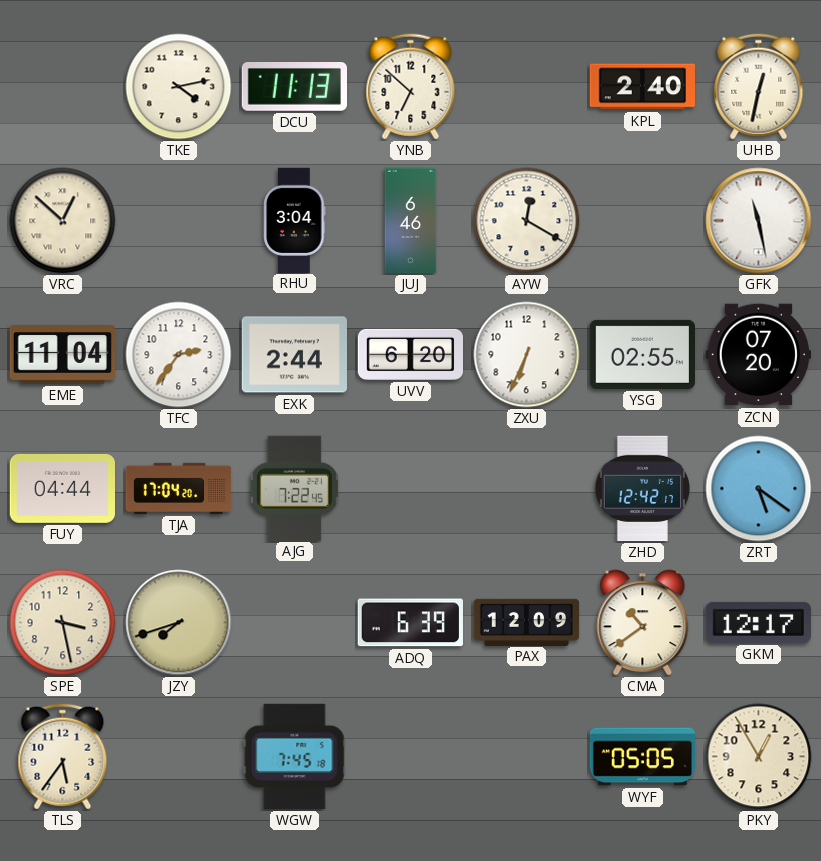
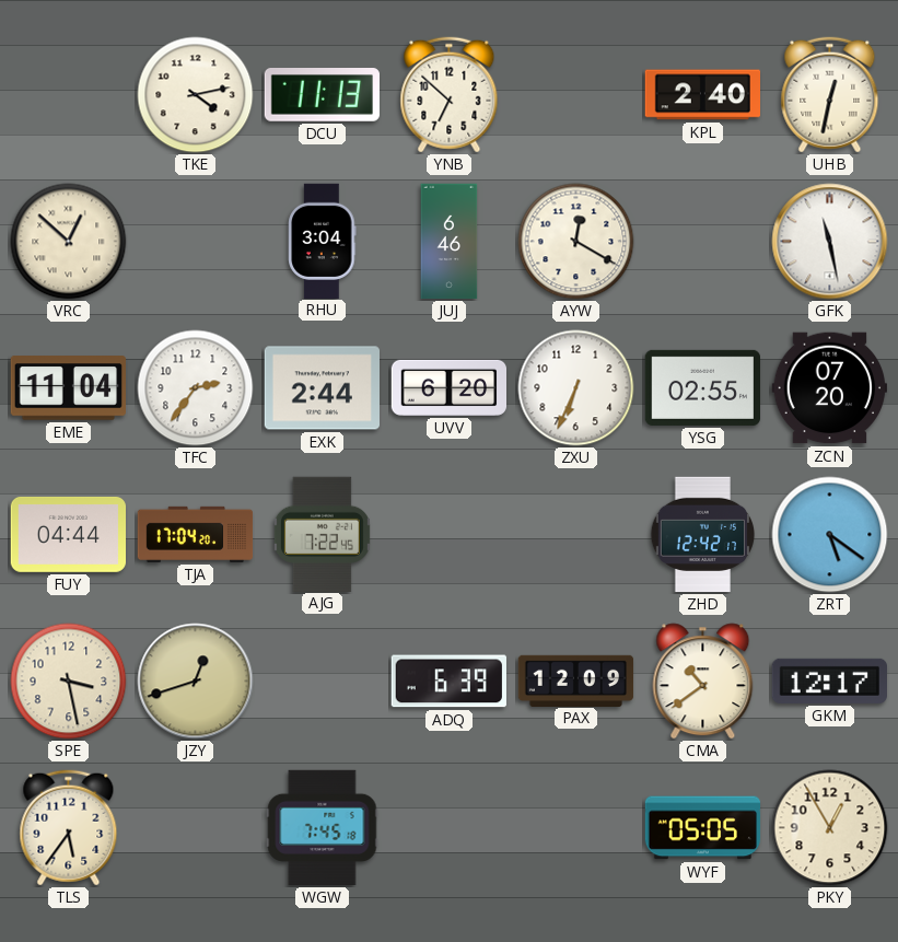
JZY: 7:42 -> 12:42
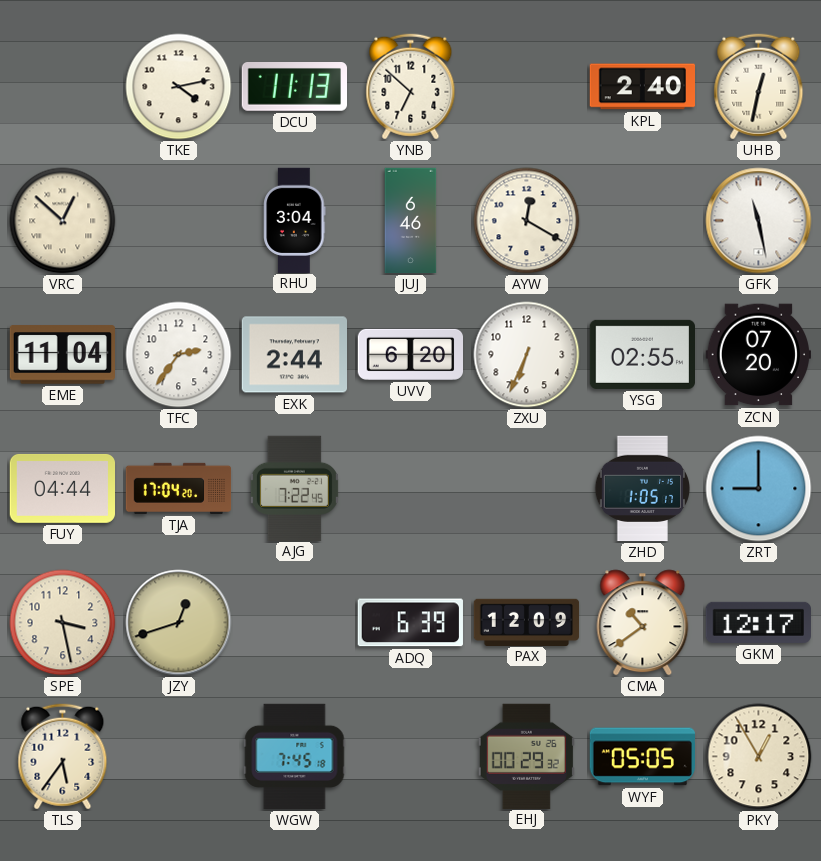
ZHD: 12:42 -> 1:05
ZRT: 5:21 -> 9:00
EHJ: none -> 00:29
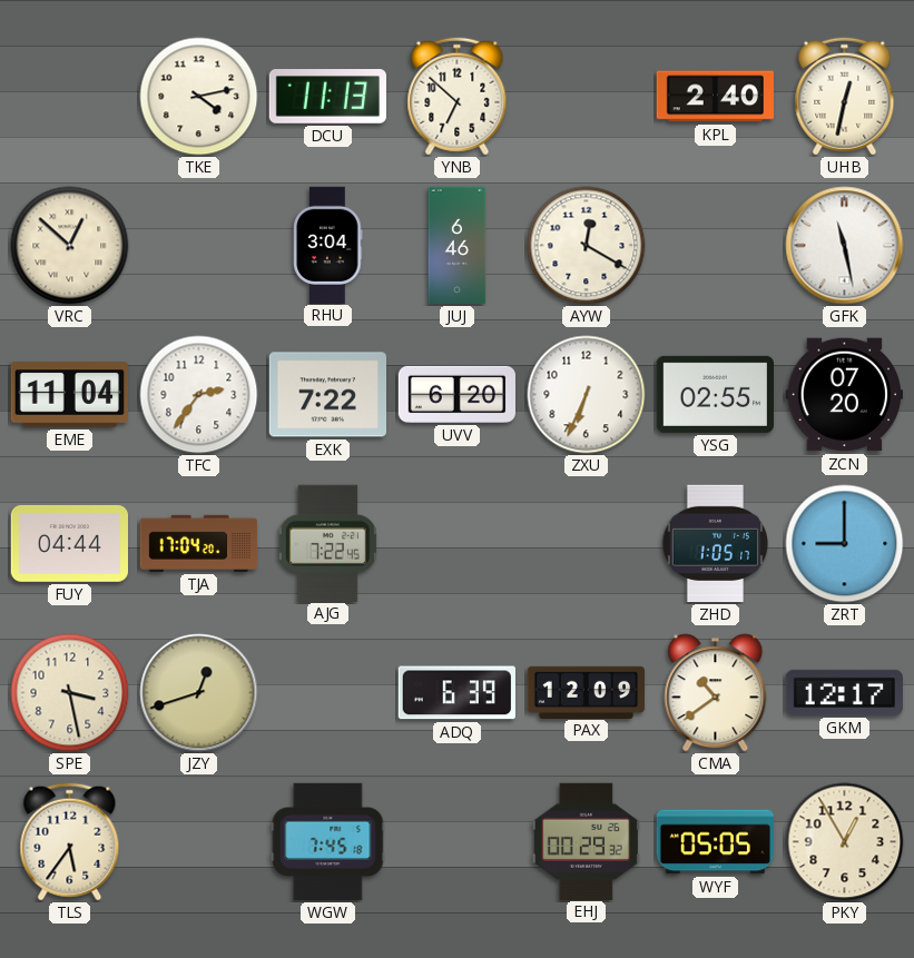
EXK: 2:44 -> 7:22
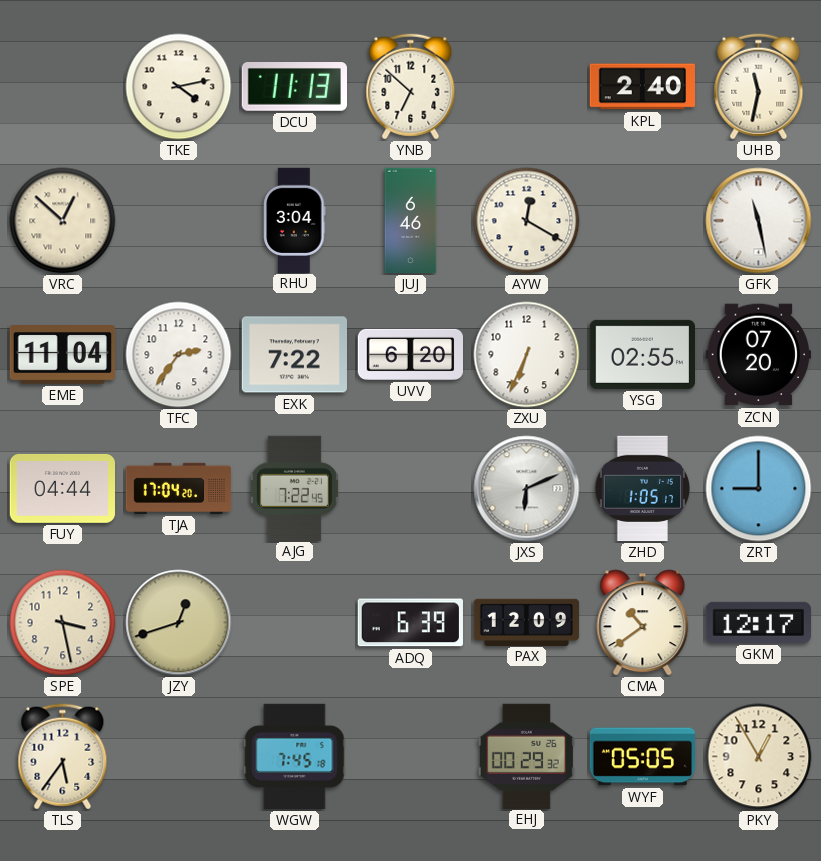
UHB: 12:32 -> 11:32
JXS: none -> 6:11
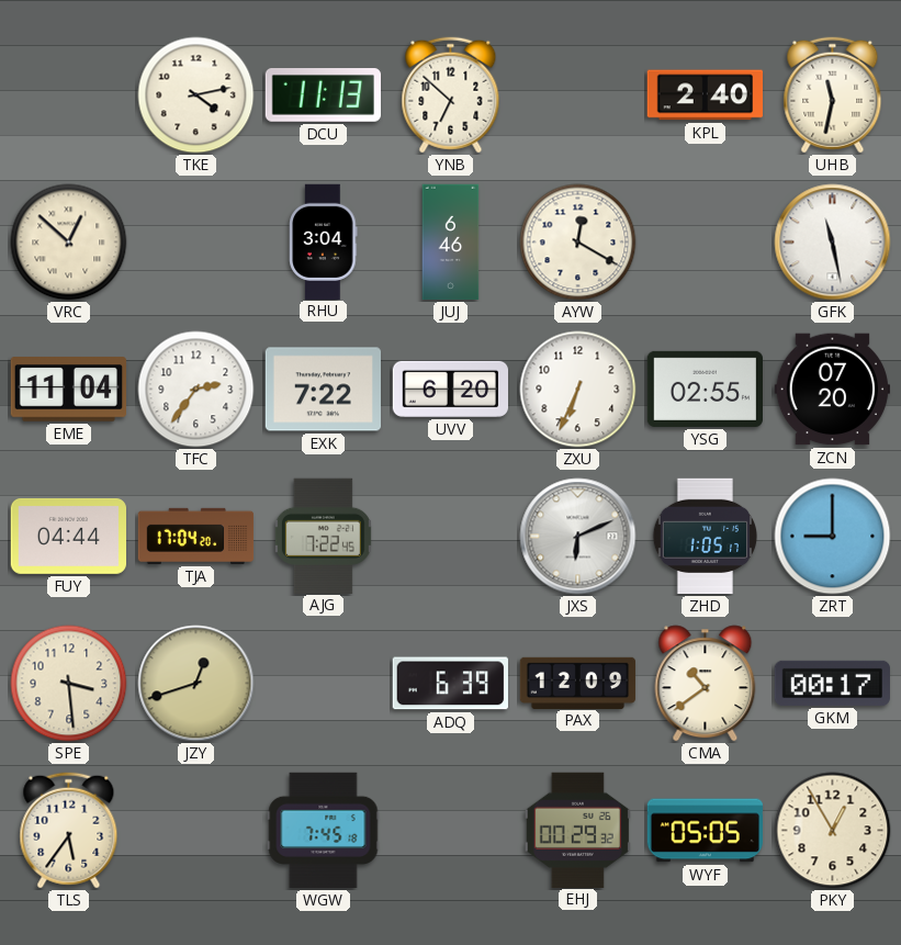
SPE: 3:28 -> 3:29
GKM: 12:17 -> 00:17
